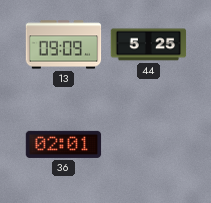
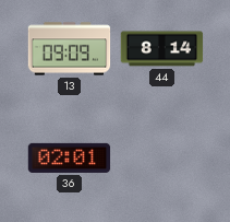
44: 5:25 -> 8:14
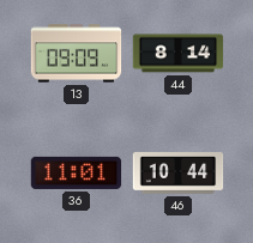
36: 02:01 -> 11:01
46: none -> 10:44
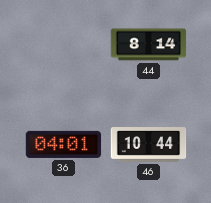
13: 09:09 -> none
36: 11:01 -> 04:01
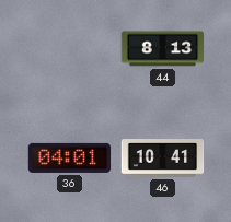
44: 8:14 -> 8:13
46: 10:44 -> 10:41
